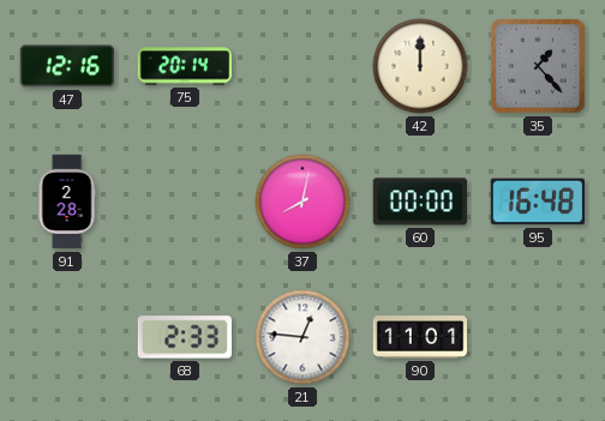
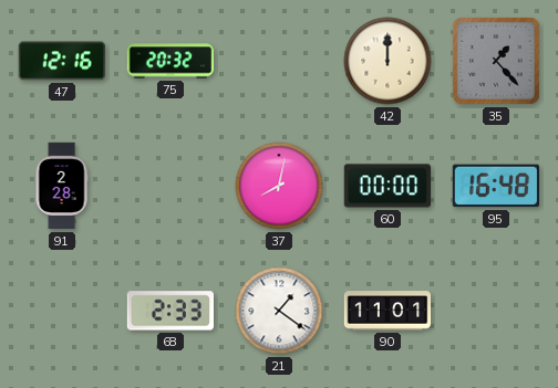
75: 20:14 -> 20:32
21: 12:46 -> 1:21
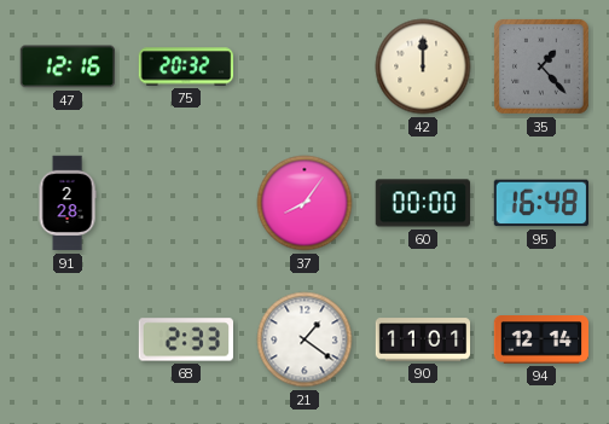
37: 8:02 -> 8:06
94: none -> 12:14
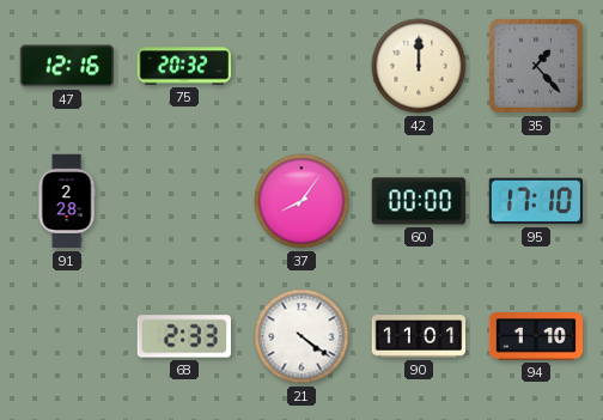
95: 16:48 -> 17:10
21: 1:21 -> 4:21
94: 12:14 -> 1:10
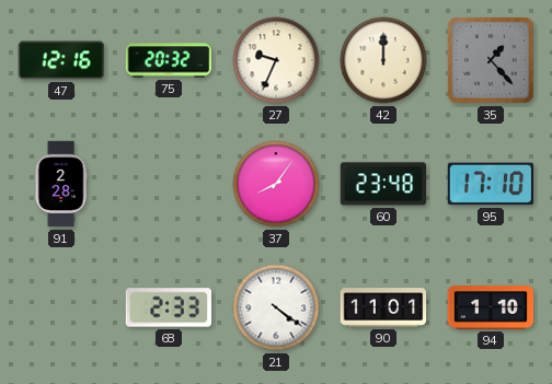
27: none -> 9:34
60: 00:00 -> 23:48
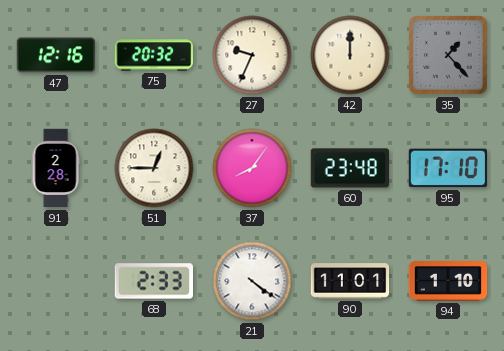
51: none -> 12:45
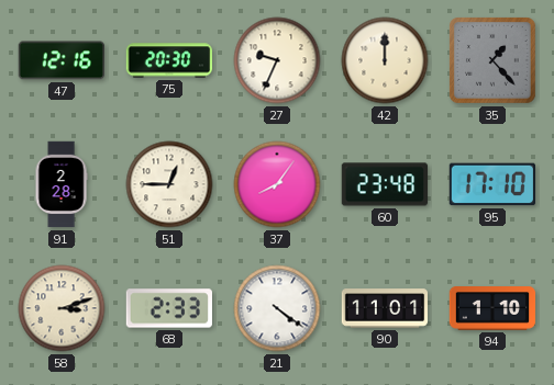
75: 20:32 -> 20:30
58: none -> 3:12
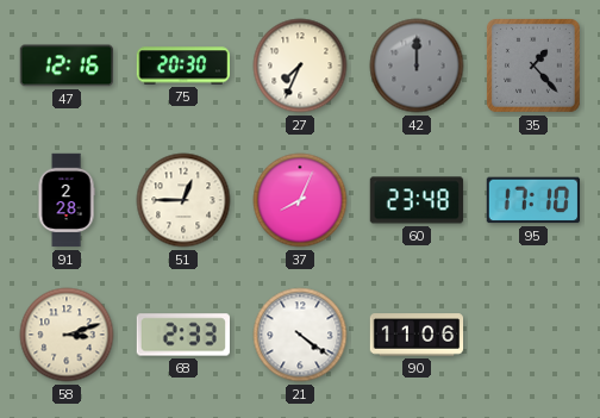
27: 9:34 -> 7:34
42 dial: cream -> grey
37: 8:06 -> 8:04
90: 11:01 -> 11:06
94: 1:10 -> none
